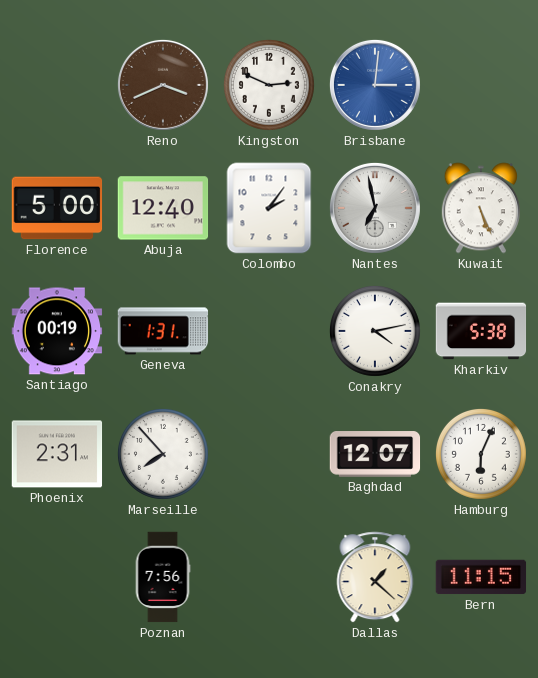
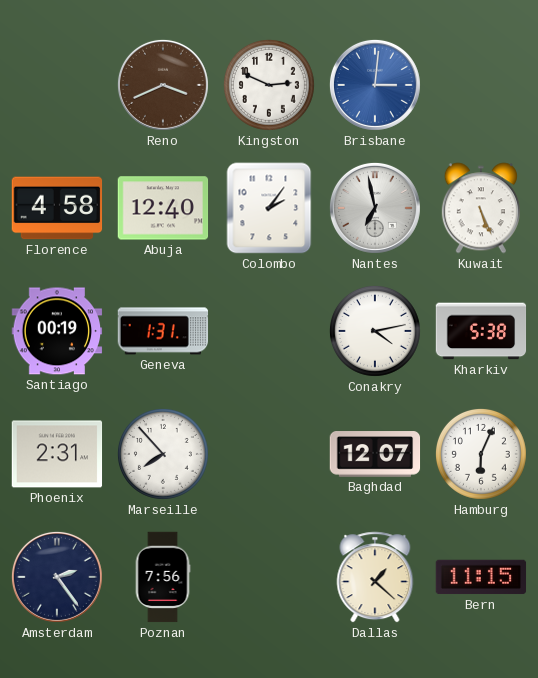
Florence: 5:00 -> 4:58
Amsterdam: none -> 2:24
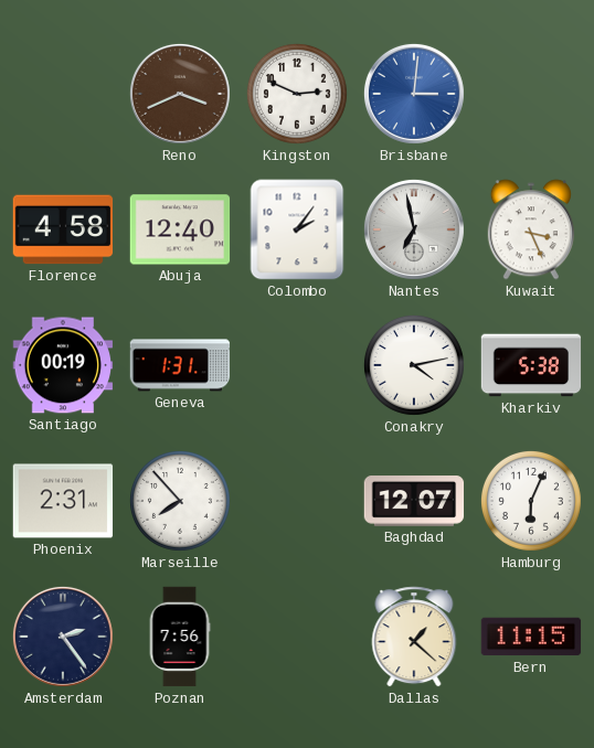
Kuwait: 5:26 -> 3:26
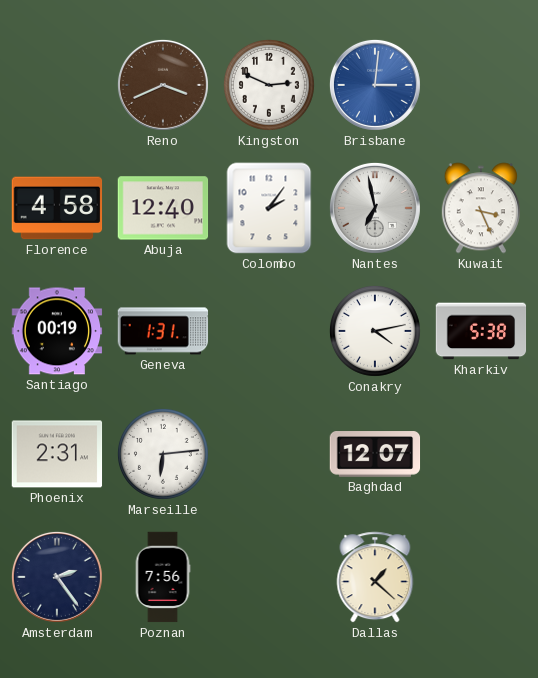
Marseille: 7:53 -> 6:14
Hamburg: 6:04 -> none
Bern: 11:15 -> none
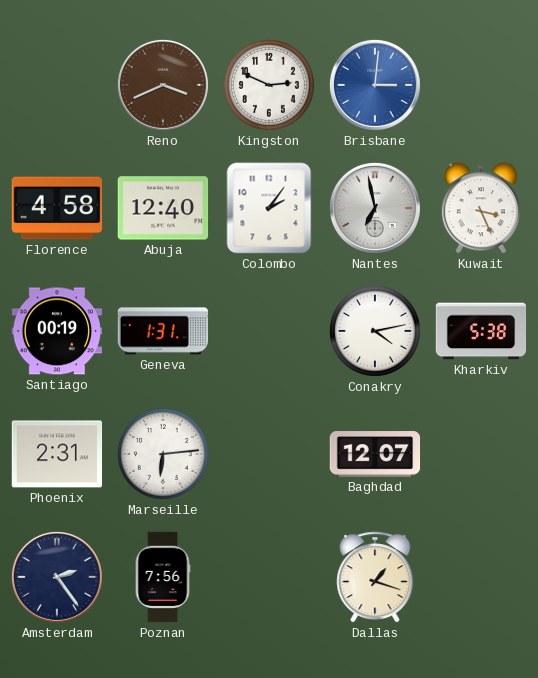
Dallas: 1:22 -> 1:18
